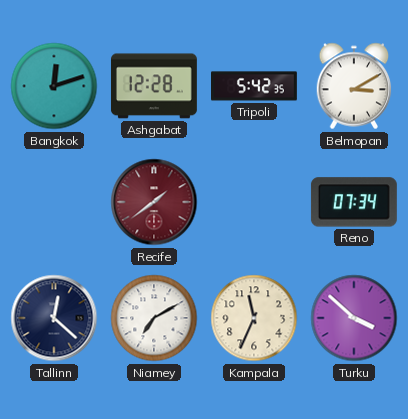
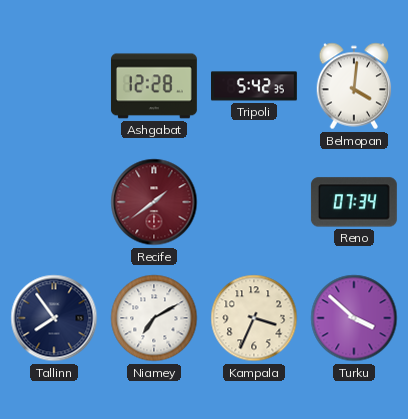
Bangkok: 12:12 -> none
Belmopan: 3:10 -> 4:01
Tallinn: 12:22 -> 7:54
Kampala: 11:34 -> 3:34
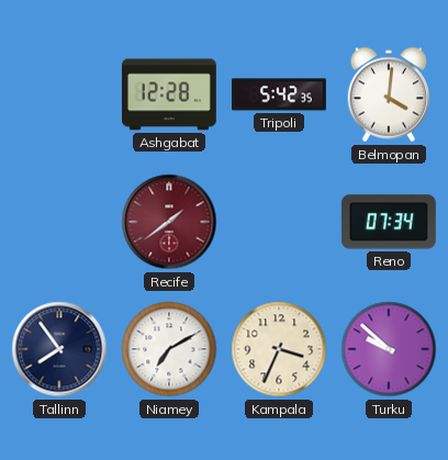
Turku: 3:52 -> 9:52
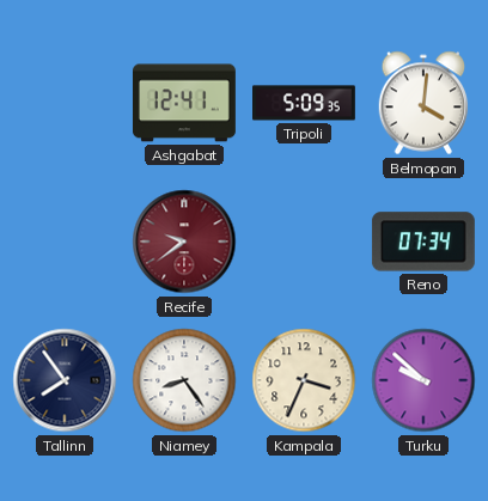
Ashgabat: 12:28 -> 12:41
Tripoli: 5:42 -> 5:09
Recife: 1:39 -> 9:39
Niamey: 7:10 -> 8:24
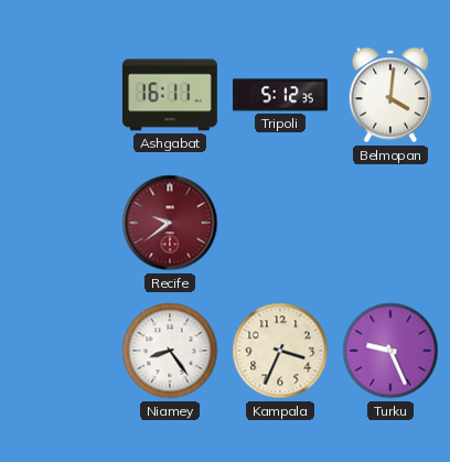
Ashgabat: 12:41 -> 16:11
Tripoli: 5:09 -> 5:12
Reno: 07:34 -> none
Tallinn: 7:54 -> none
Turku: 9:52 -> 9:26
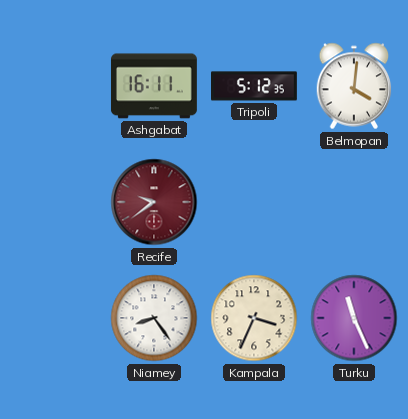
Turku: 9:26 -> 11:26
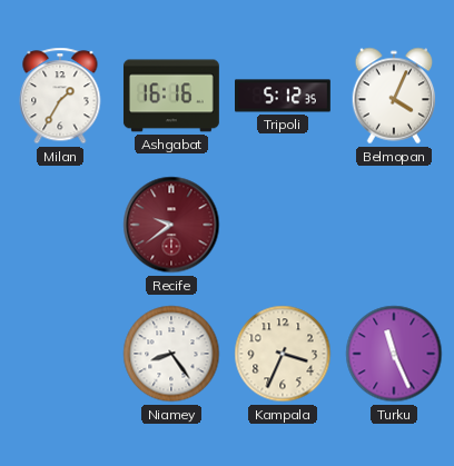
Milan: none -> 1:35
Ashgabat: 16:11 -> 16:16
Belmopan: 4:01 -> 4:04
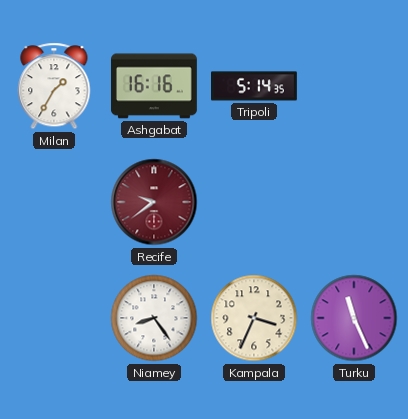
Tripoli: 5:12 -> 5:14
Belmopan: 4:04 -> none
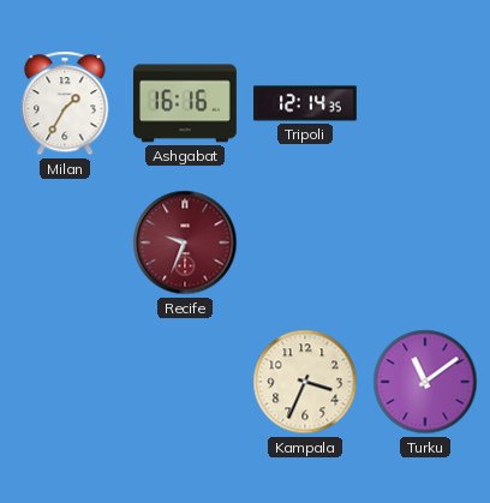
Tripoli: 5:14 -> 12:14
Recife: 9:39 -> 9:34
Niamey: 8:24 -> none
Turku: 11:26 -> 11:09
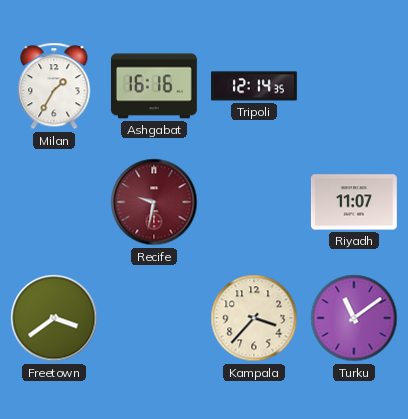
Recife: 9:34 -> 9:32
Riyadh: none -> 11:07
Freetown: none -> 3:39
Kampala: 3:34 -> 3:37
